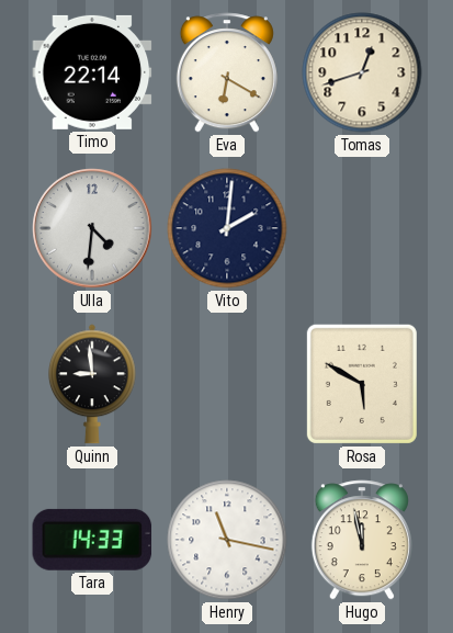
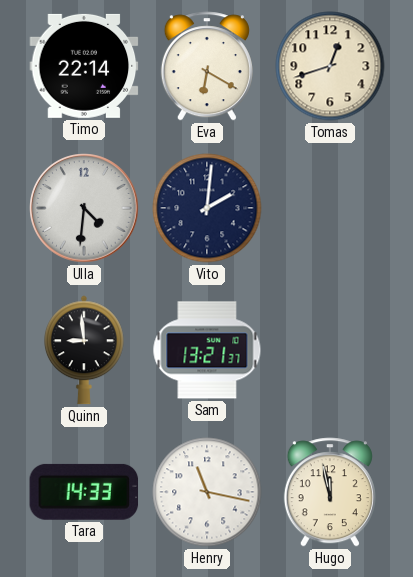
Sam: none -> 13:21
Rosa: 5:50 -> none
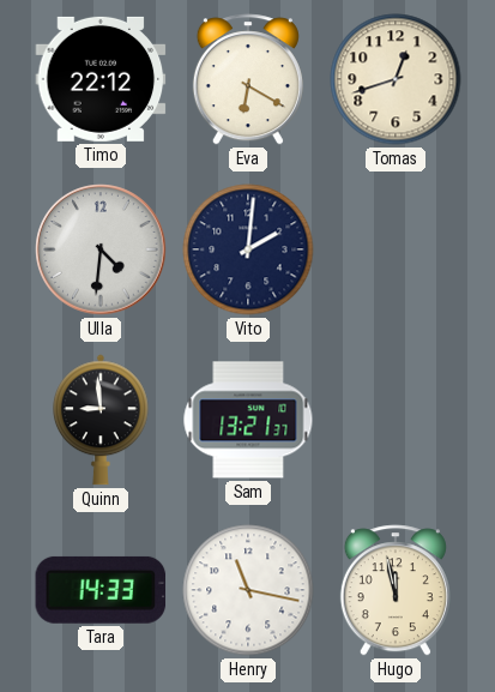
Timo: 22:14 -> 22:12
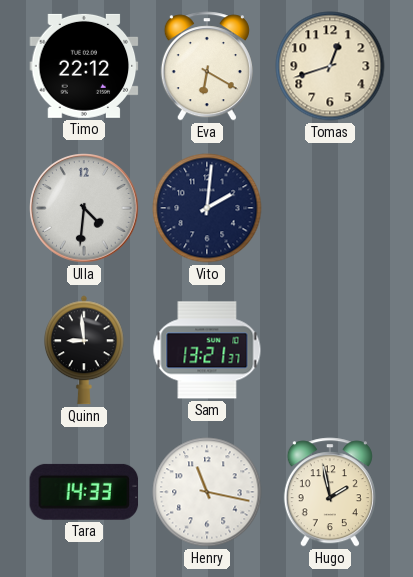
Hugo: 11:58 -> 1:58
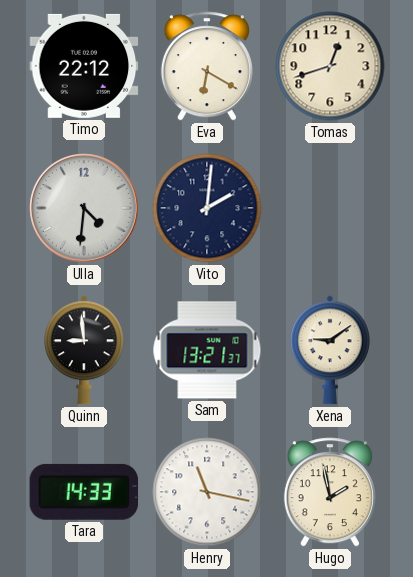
Xena: none -> 9:09
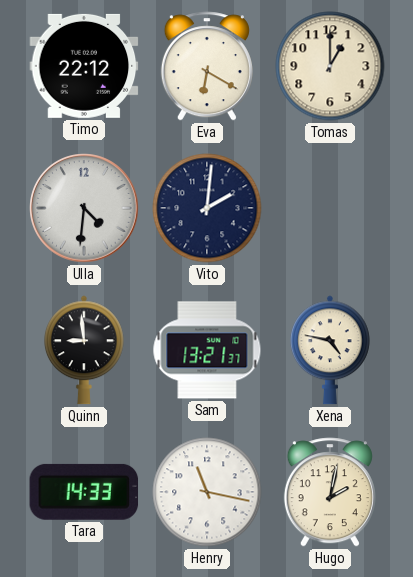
Tomas: 12:42 -> 1:00
Xena: 9:09 -> 4:47
Hugo: 1:58 -> 2:02
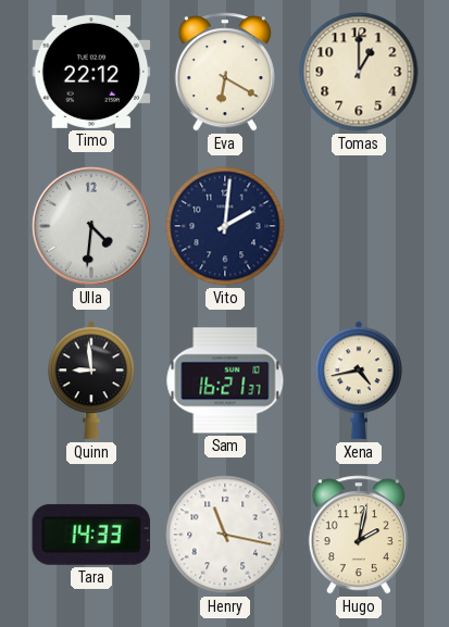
Sam: 13:21 -> 16:21
Xena: 4:47 -> 4:43
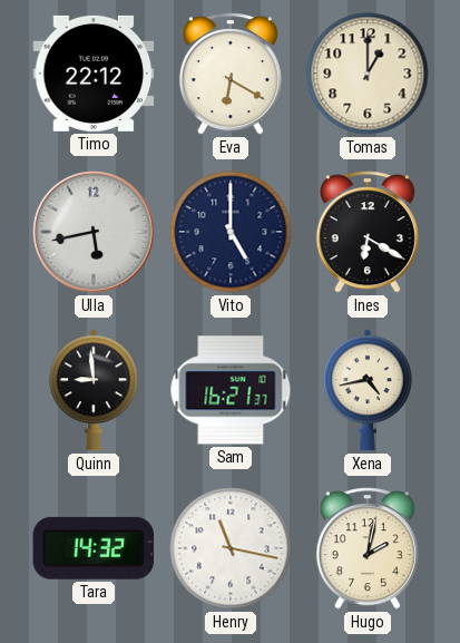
Ulla: 4:31 -> 5:43
Vito: 2:01 -> 5:00
Ines: none -> 6:20
Tara: 14:33 -> 14:32
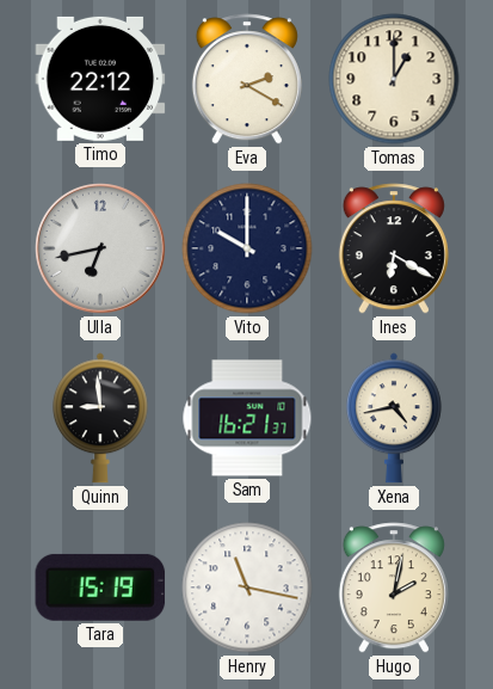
Eva: 6:20 -> 2:20
Ulla: 5:43 -> 6:43
Vito: 5:00 -> 10:00
Tara: 14:32 -> 15:19
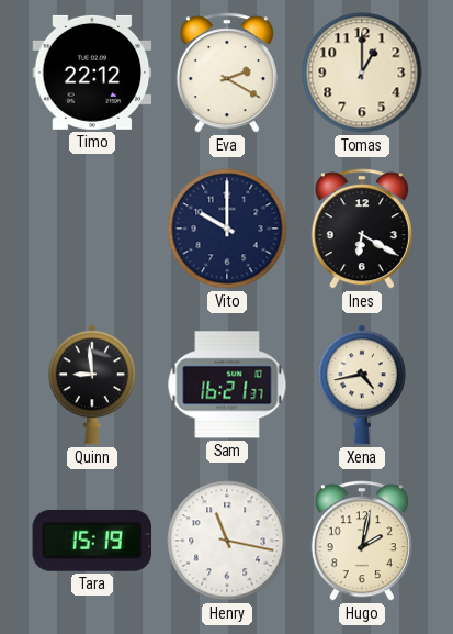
Ulla: 6:43 -> none
